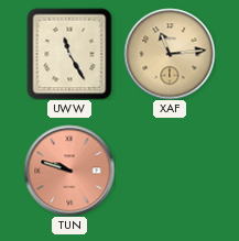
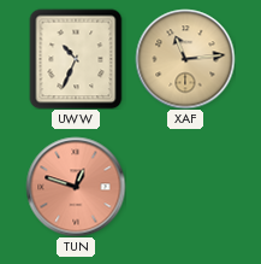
UWW: 11:25 -> 10:34
TUN: 9:48 -> 12:48
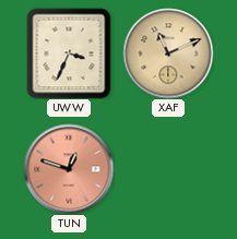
UWW: 10:34 -> 3:34
XAF: 11:14 -> 11:11
